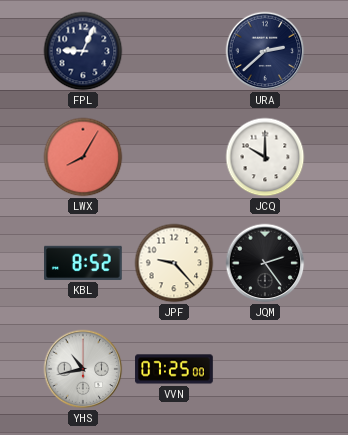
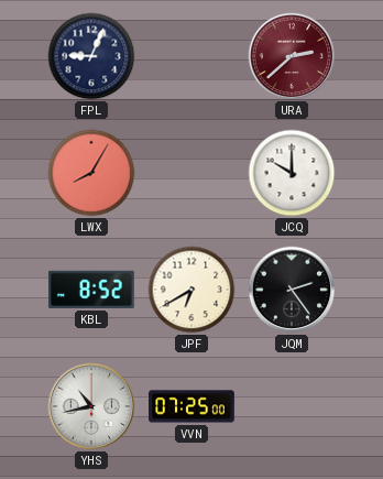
URA dial: navy -> burgundy
JPF: 9:23 -> 6:40
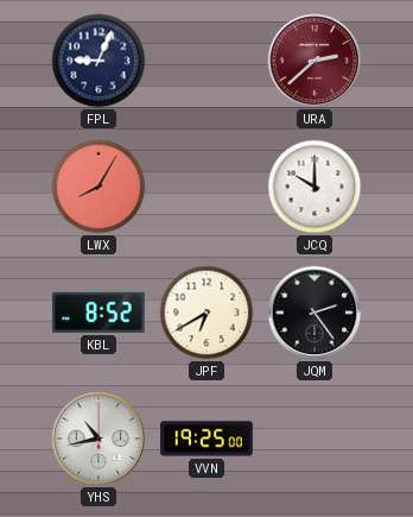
VVN: 07:25 -> 19:25
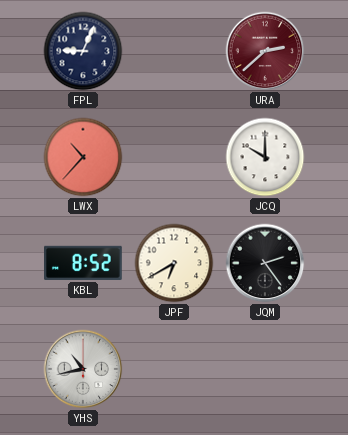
LWX: 8:05 -> 10:37
VVN: 19:25 -> none
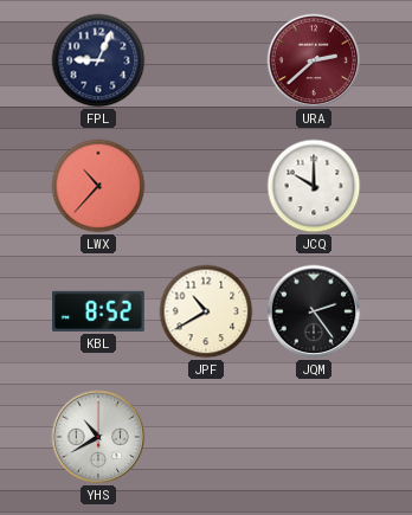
JPF: 6:40 -> 10:40
YHS: 10:43 -> 10:40
